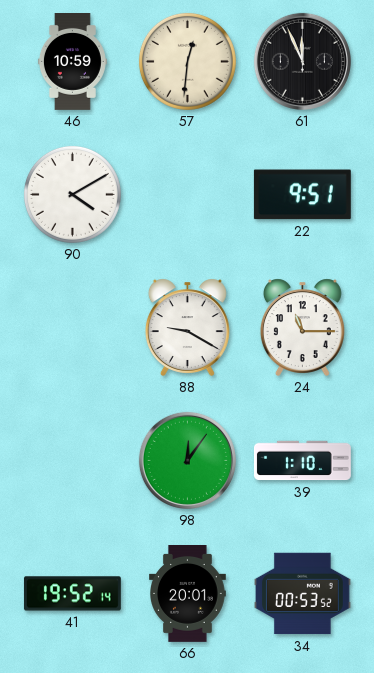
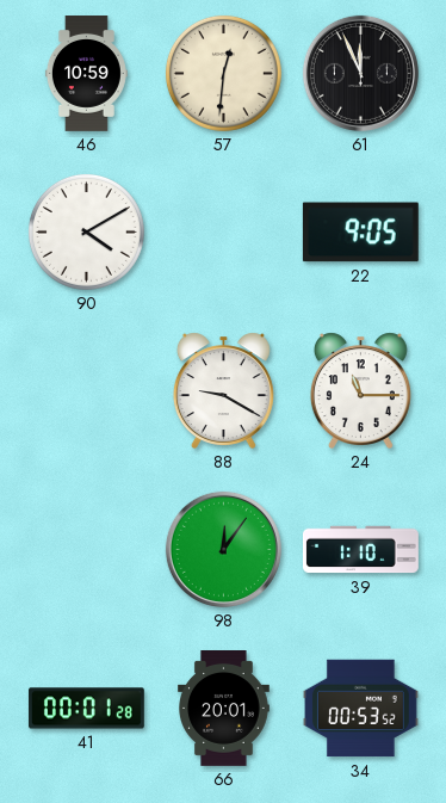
22: 9:51 -> 9:05
41: 19:52 -> 00:01
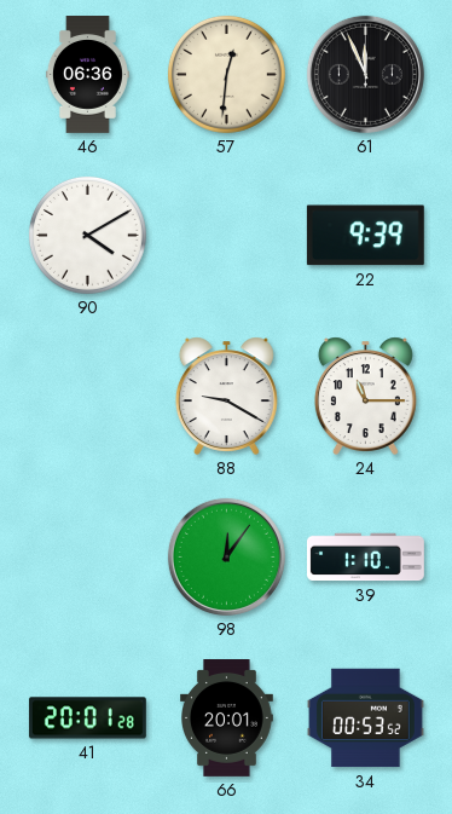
46: 10:59 -> 06:36
22: 9:05 -> 9:39
41: 00:01 -> 20:01
